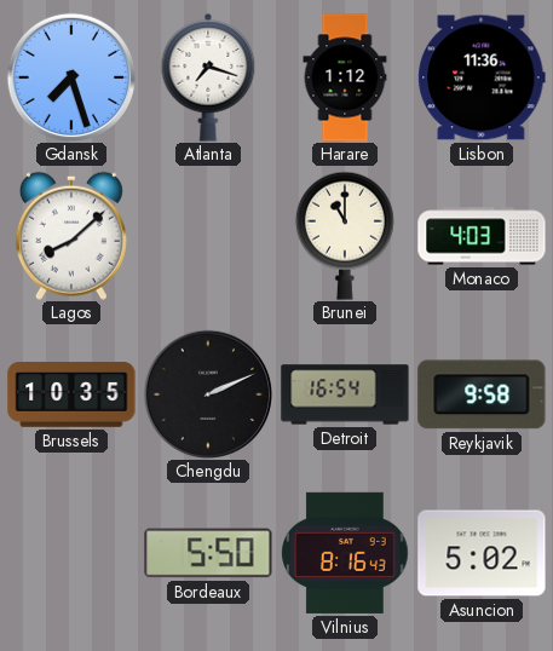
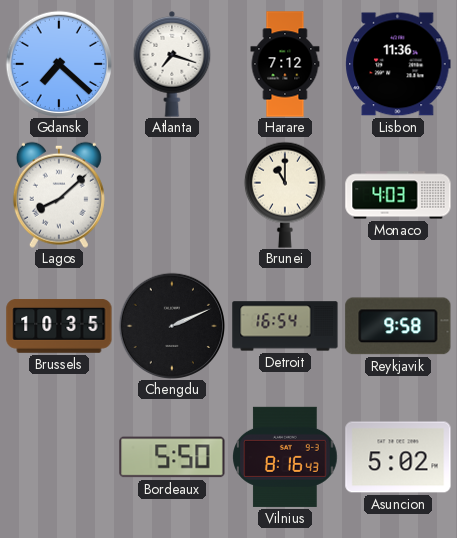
Gdansk: 7:27 -> 7:22
Harare: 1:12 -> 7:12
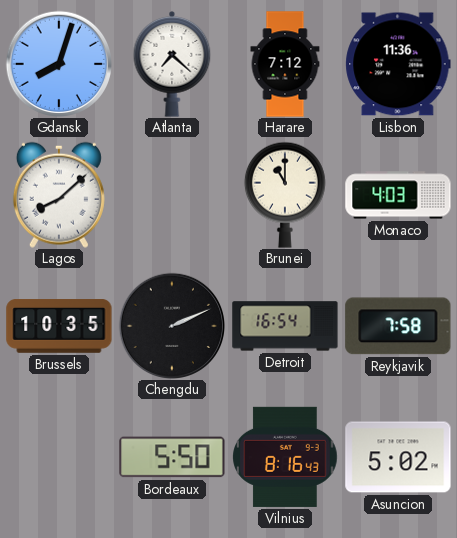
Gdansk: 7:22 -> 8:03
Atlanta: 7:18 -> 7:22
Reykjavik: 9:58 -> 7:58
